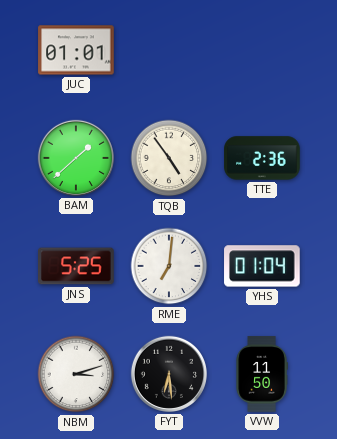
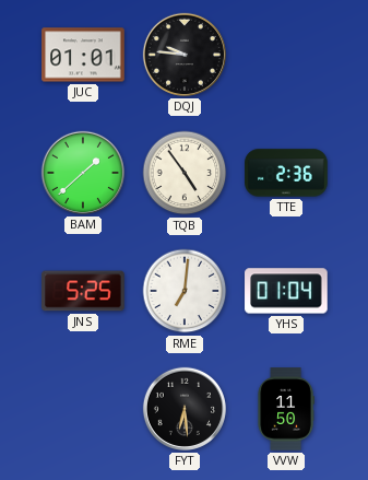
DQJ: none -> 9:46
NBM: 3:12 -> none
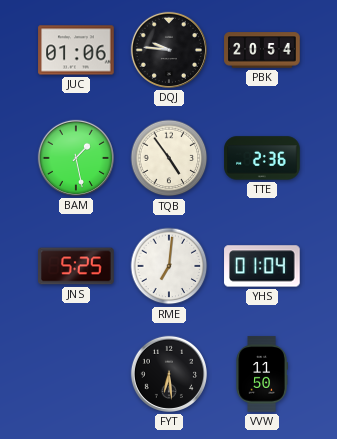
JUC: 01:01 -> 01:06
PBK: none -> 20:54
BAM: 1:38 -> 1:28
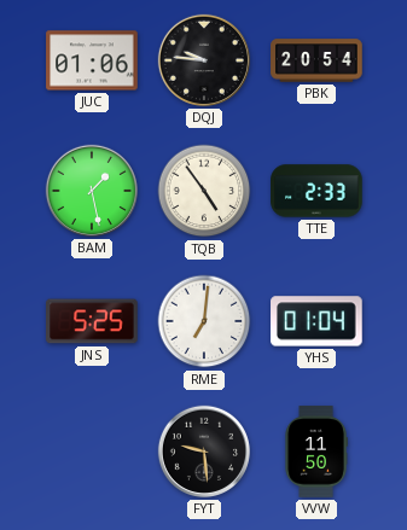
TTE: 2:36 -> 2:33
FYT: 6:29 -> 9:29
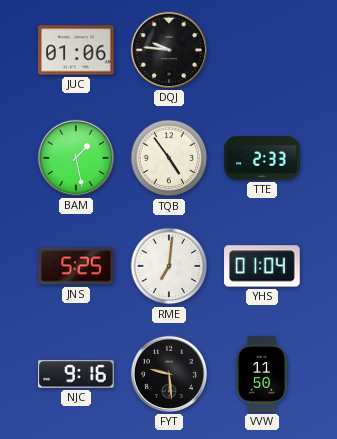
PBK: 20:54 -> none
NJC: none -> 9:16
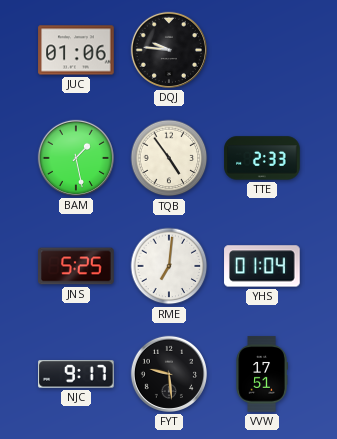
NJC: 9:16 -> 9:17
VVW: 11:50 -> 17:51
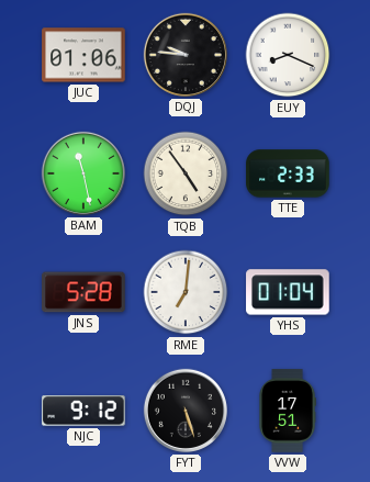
EUY: none -> 8:19
BAM: 1:28 -> 11:28
JNS: 5:25 -> 5:28
NJC: 9:17 -> 9:12
FYT: 9:29 -> 5:27
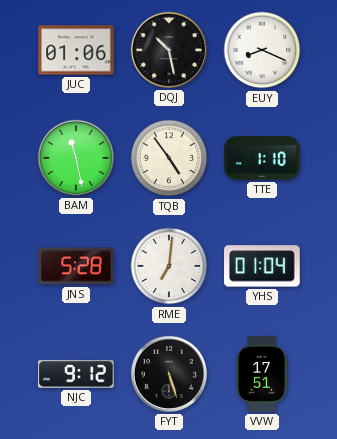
DQJ: 9:46 -> 10:28
TTE: 2:33 -> 1:10
